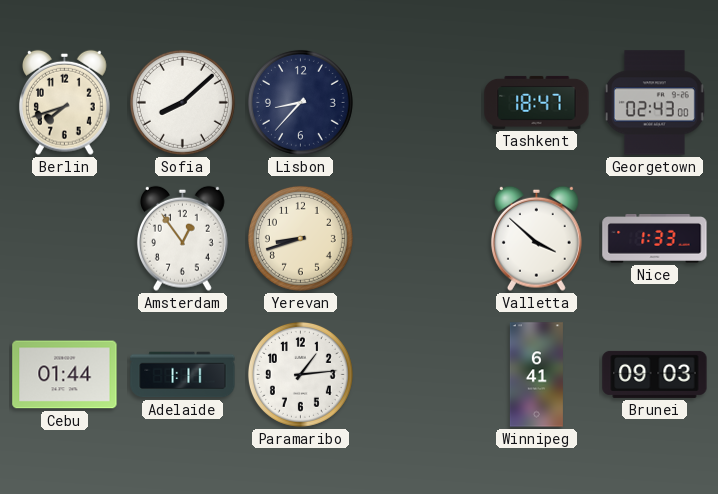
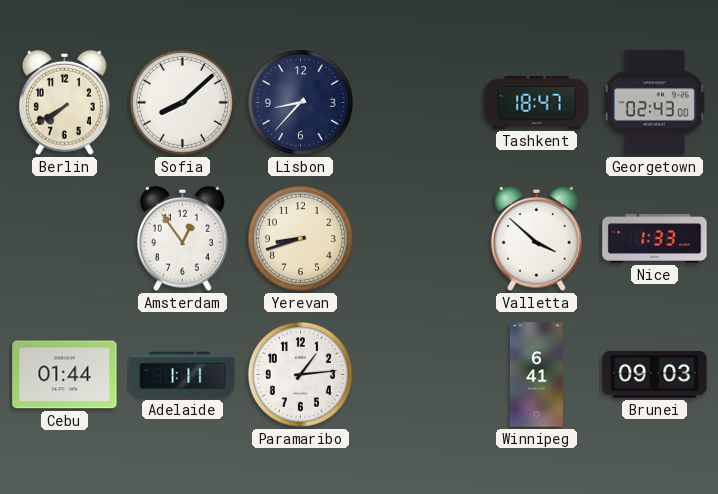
Berlin: 7:42 -> 7:40
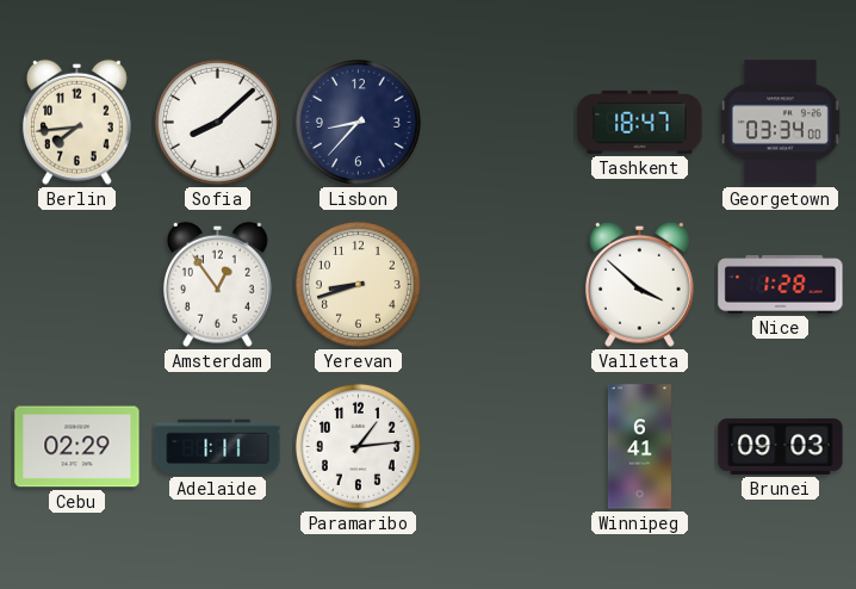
Berlin: 7:40 -> 7:44
Georgetown: 02:43 -> 03:34
Nice: 1:33 -> 1:28
Cebu: 01:44 -> 02:29
